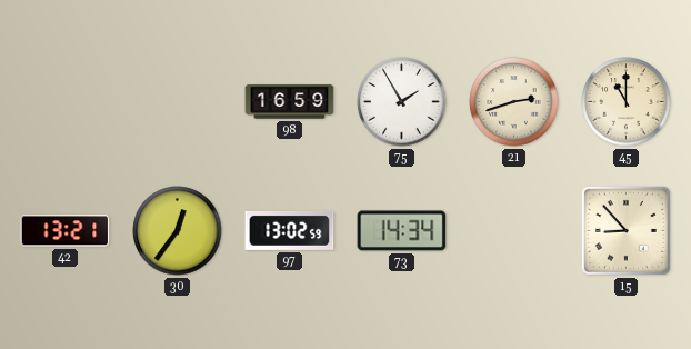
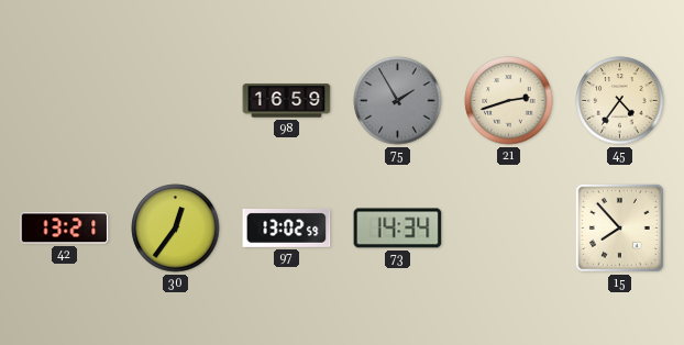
75 dial: white -> grey
45: 11:00 -> 4:36
15: 8:53 -> 7:53
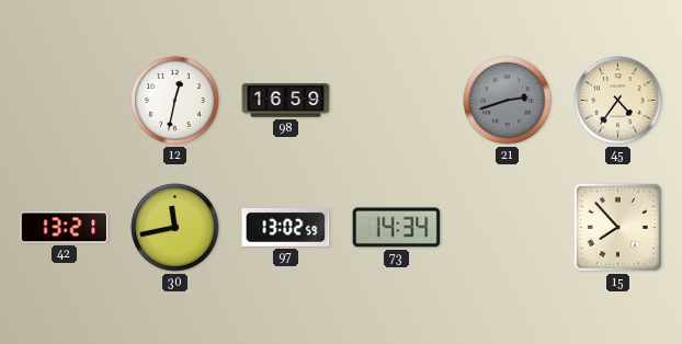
12: none -> 12:32
75: 1:55 -> none
21 dial: cream -> grey
30: 12:36 -> 11:43
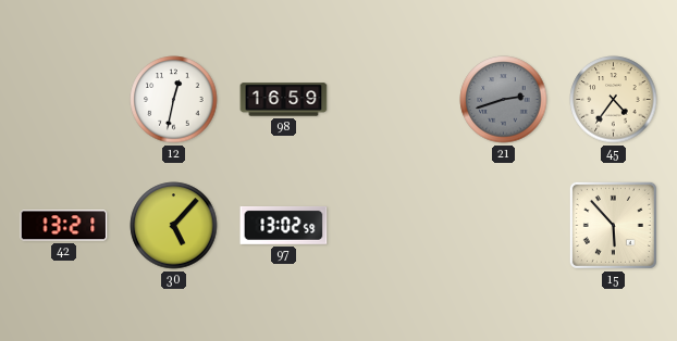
30: 11:43 -> 5:07
73: 14:34 -> none
15: 7:53 -> 5:53
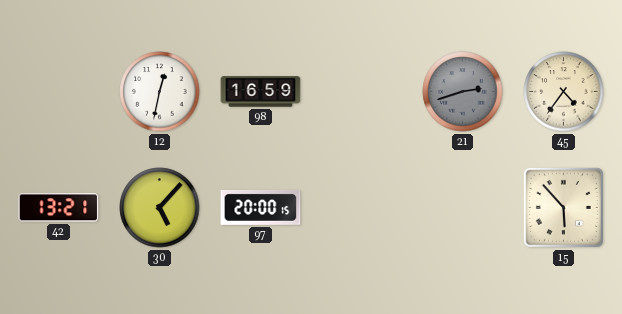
97: 13:02 -> 20:00
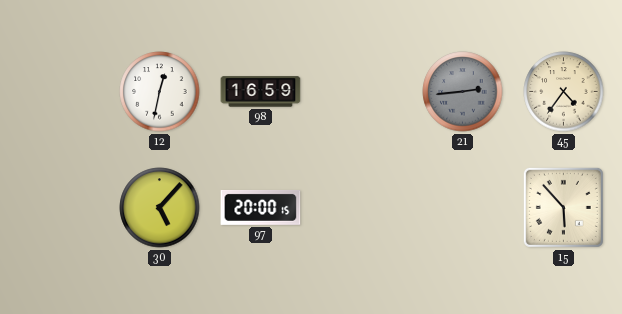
21: 2:42 -> 2:44
42: 13:21 -> none
